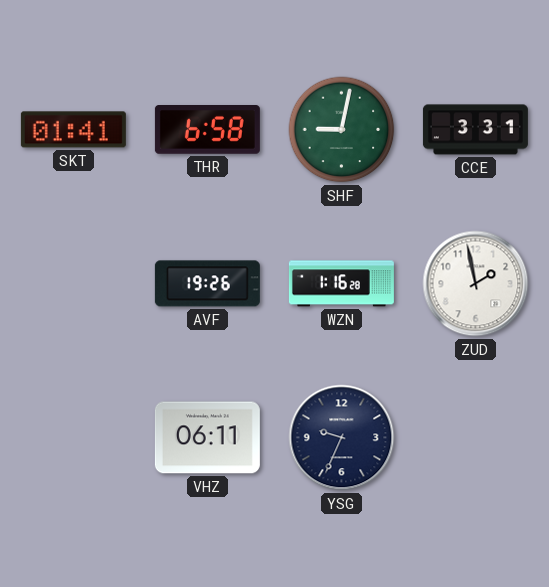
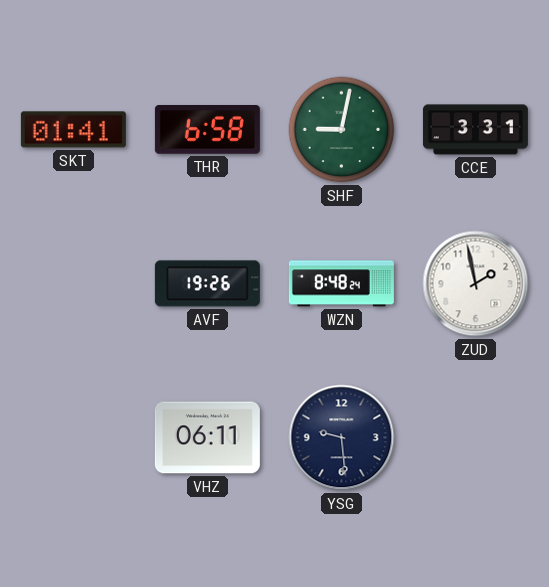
WZN: 1:16 -> 8:48
YSG: 9:34 -> 9:29
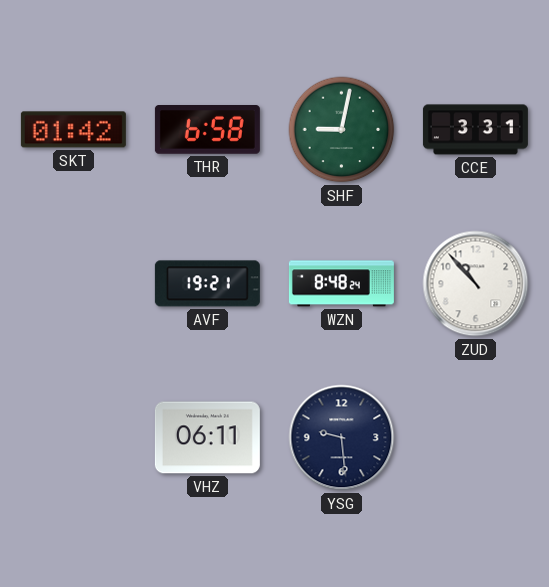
SKT: 01:41 -> 01:42
AVF: 19:26 -> 19:21
ZUD: 1:58 -> 10:53
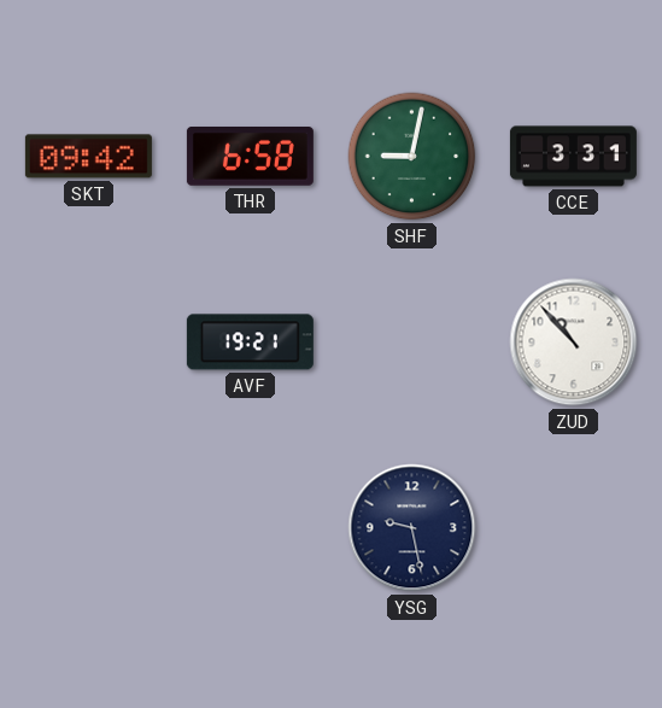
SKT: 01:42 -> 09:42
WZN: 8:48 -> none
VHZ: 06:11 -> none
YSG: 9:29 -> 9:28
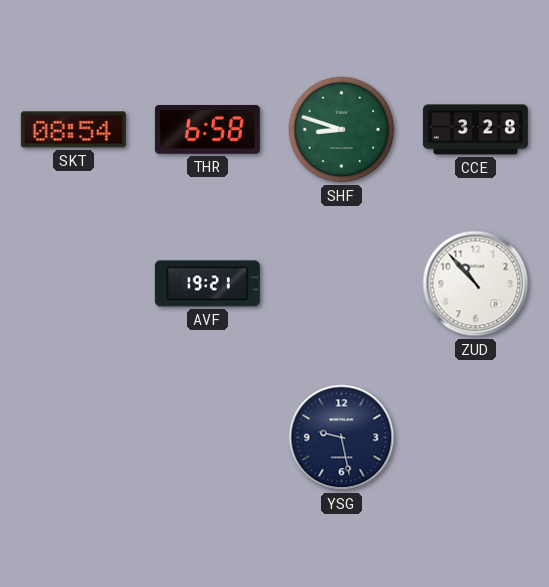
SKT: 09:42 -> 08:54
SHF: 9:02 -> 8:48
CCE: 3:31 -> 3:28
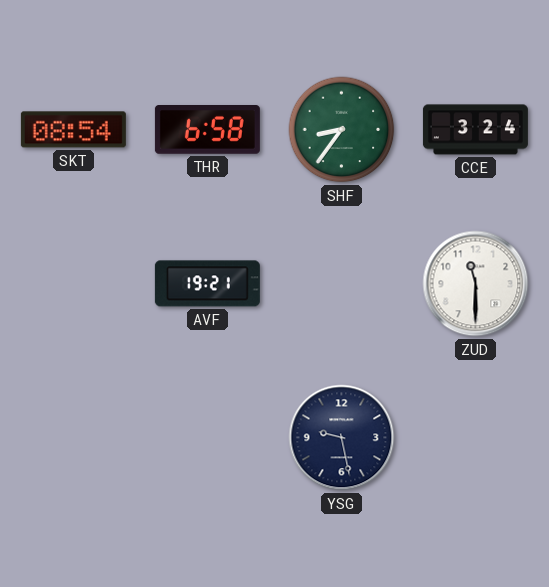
SHF: 8:48 -> 8:36
CCE: 3:28 -> 3:24
ZUD: 10:53 -> 11:30
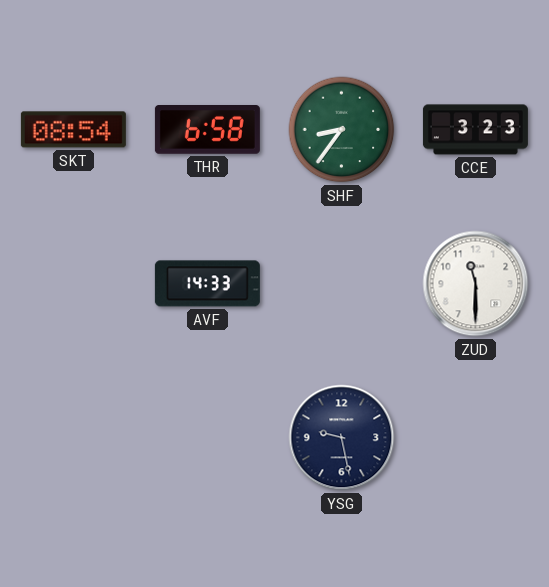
CCE: 3:24 -> 3:23
AVF: 19:21 -> 14:33
